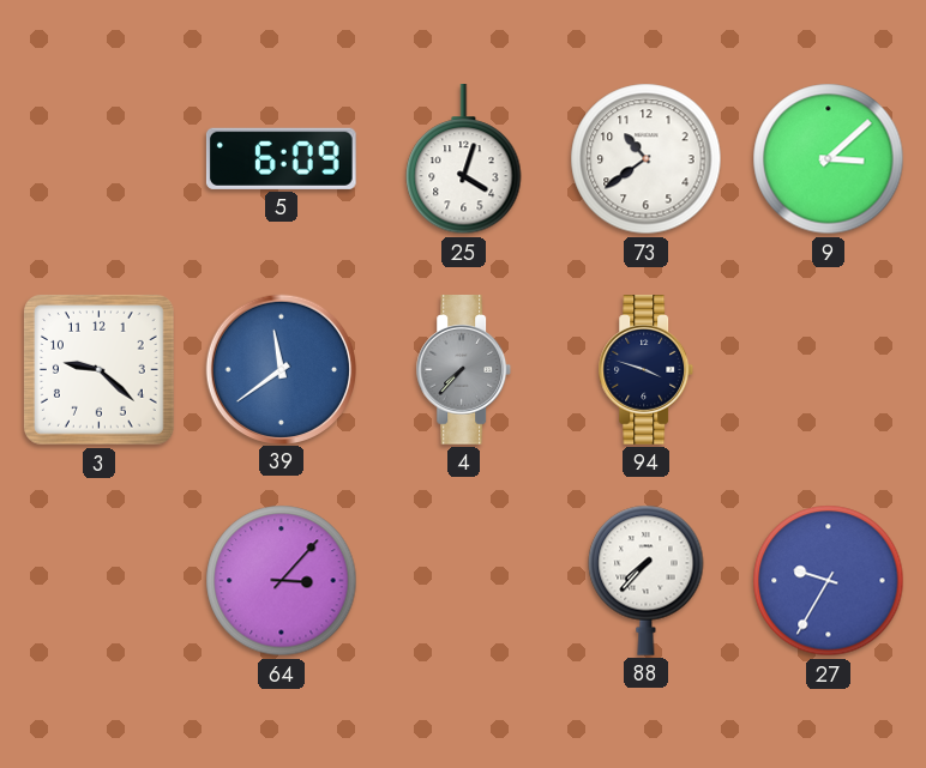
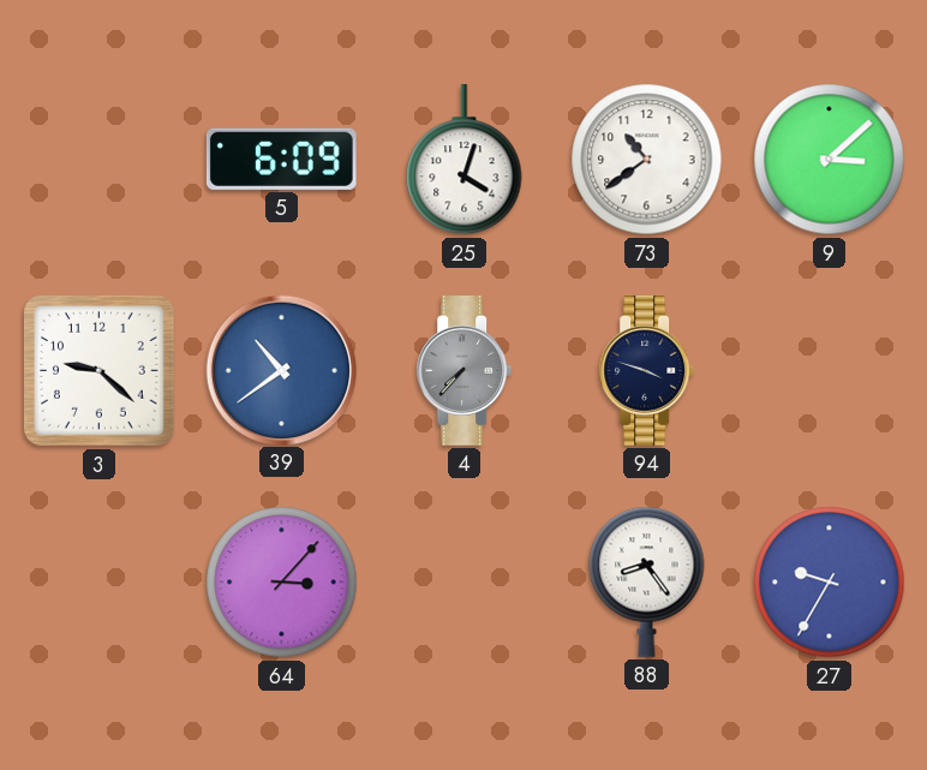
39: 11:39 -> 10:39
88: 7:37 -> 8:24
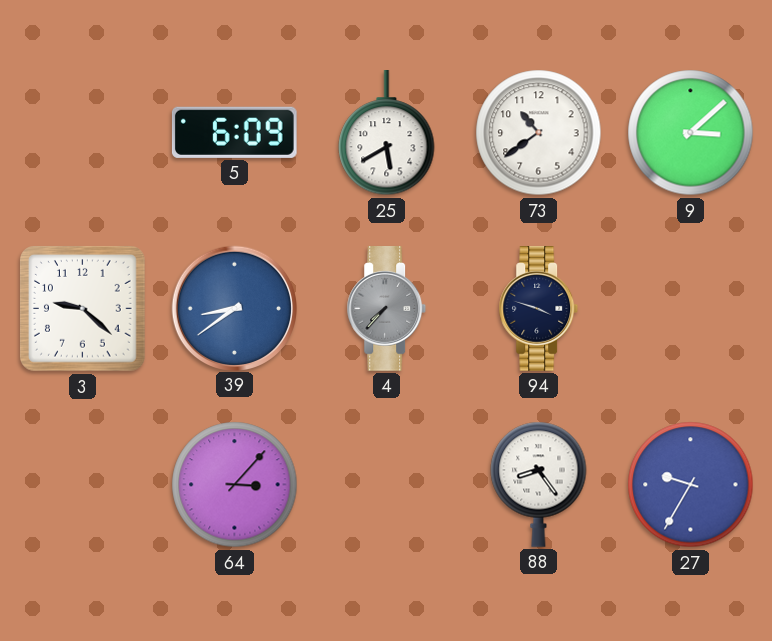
25: 4:03 -> 5:40
39: 10:39 -> 8:39
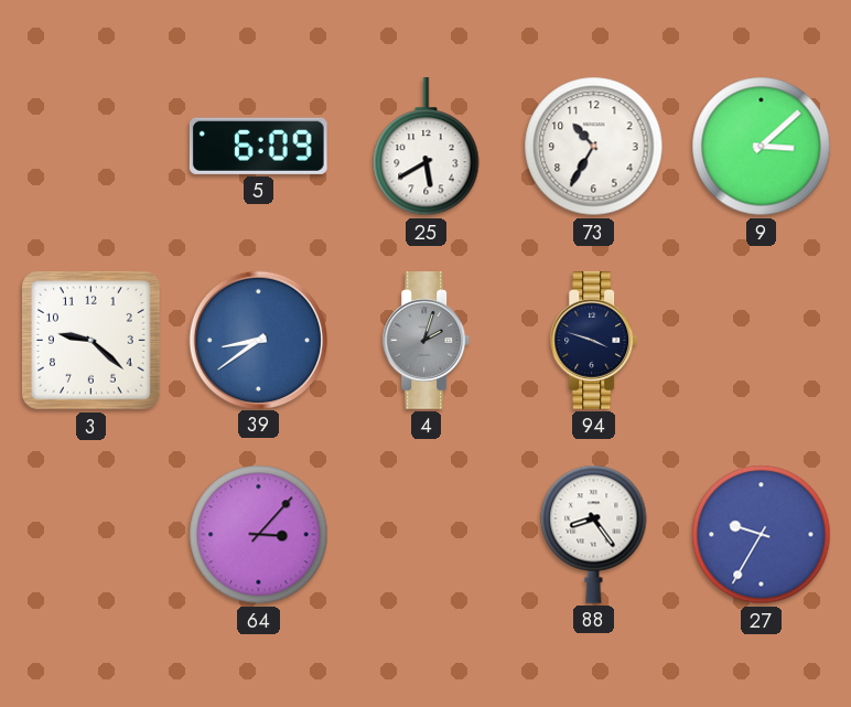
73: 10:39 -> 10:35
4: 7:37 -> 2:03
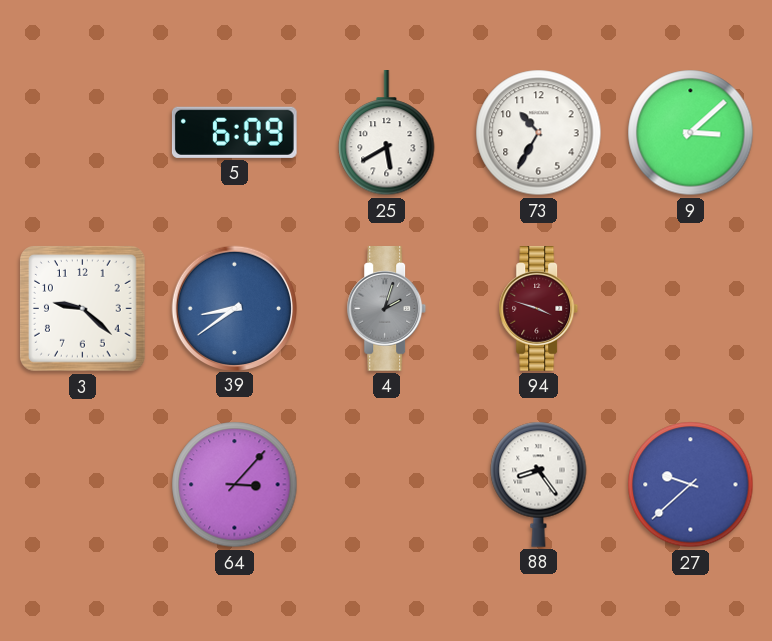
94 dial: navy -> burgundy
27: 9:35 -> 9:38
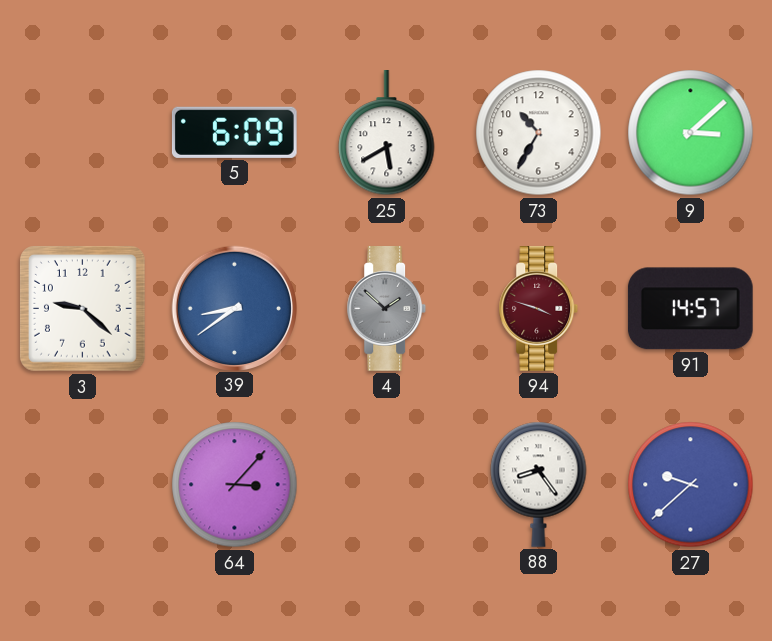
4: 2:03 -> 1:52
91: none -> 14:57
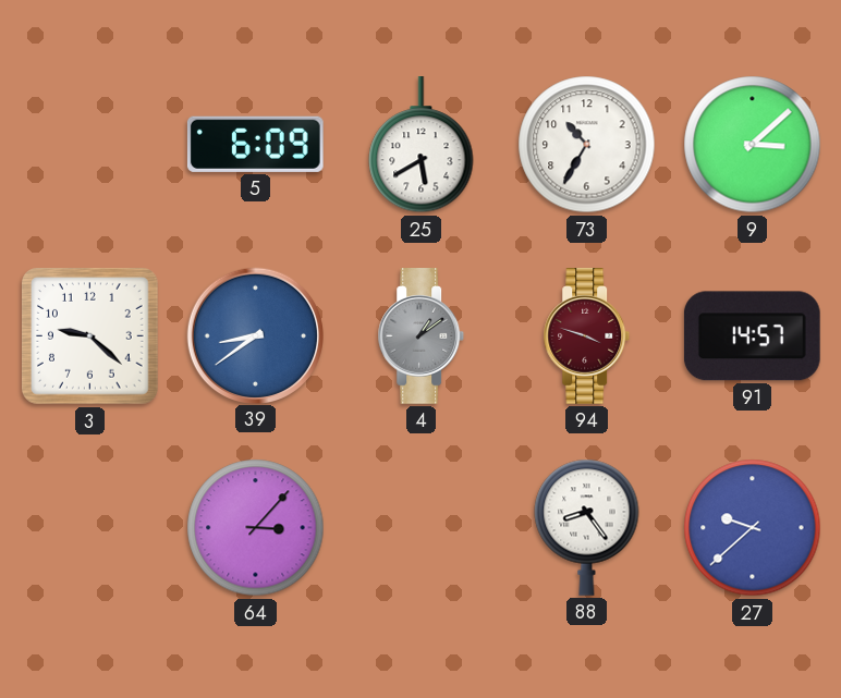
4: 1:52 -> 1:09
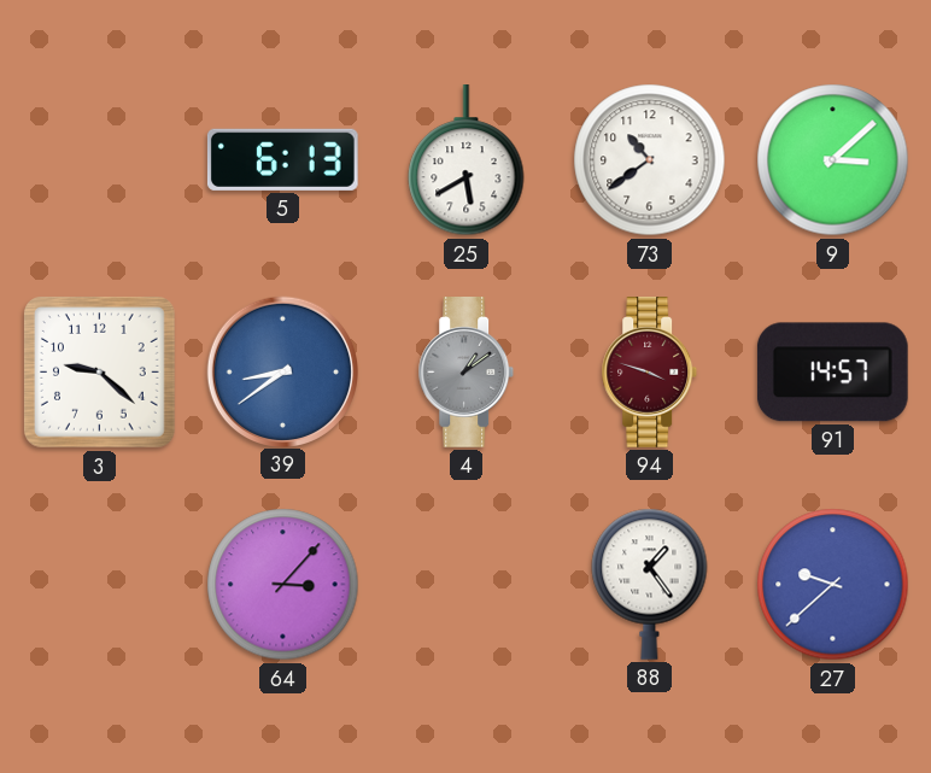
5: 6:09 -> 6:13
73: 10:35 -> 10:39
88: 8:24 -> 1:24
